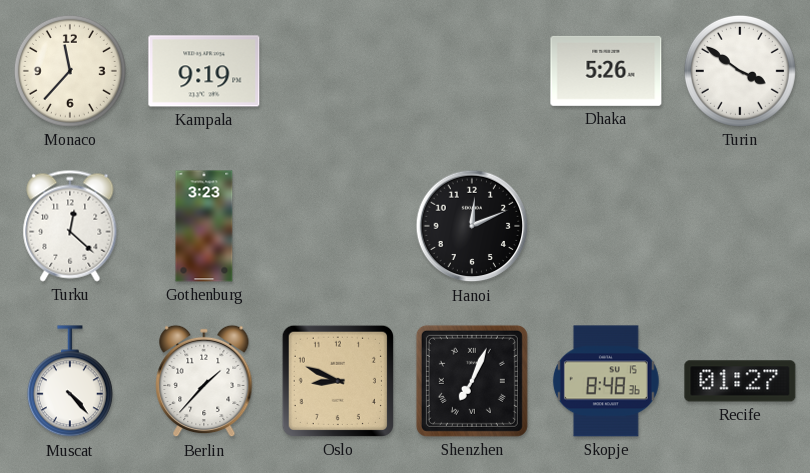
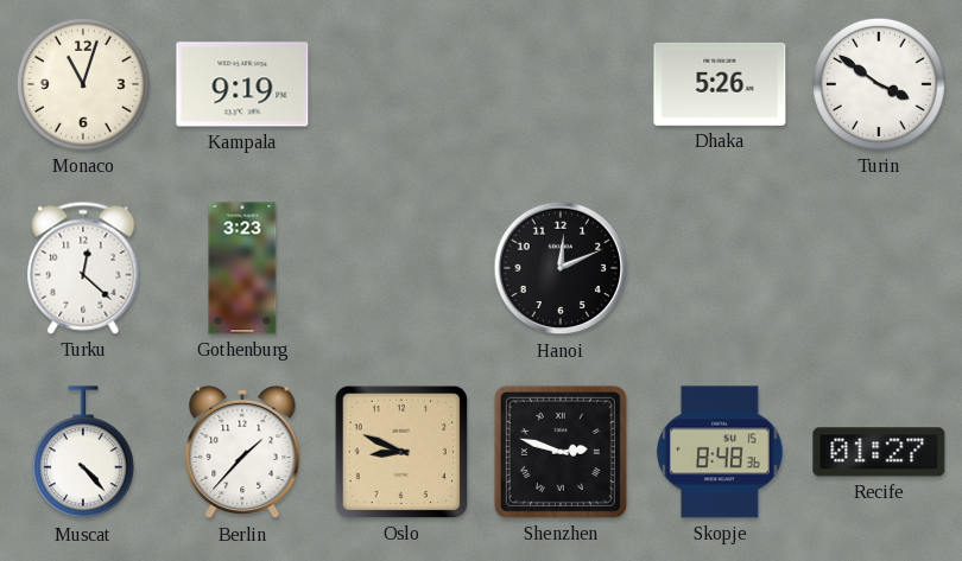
Monaco: 11:37 -> 11:03
Shenzhen: 7:04 -> 2:48
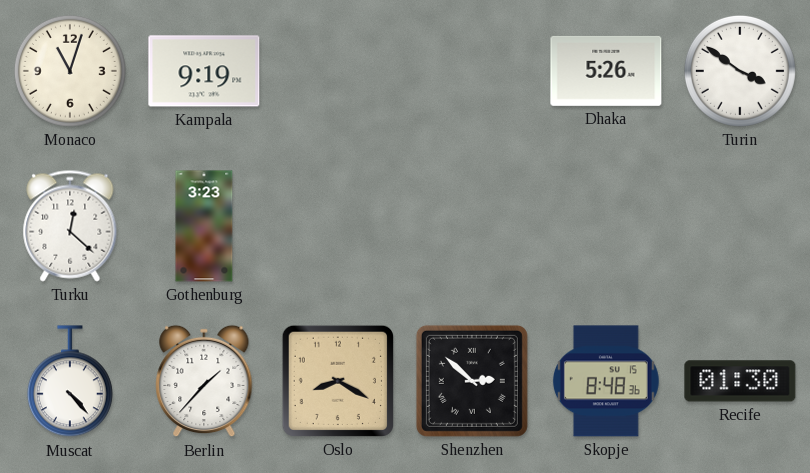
Hanoi: 12:11 -> none
Oslo: 8:49 -> 8:20
Shenzhen: 2:48 -> 2:52
Recife: 01:27 -> 01:30
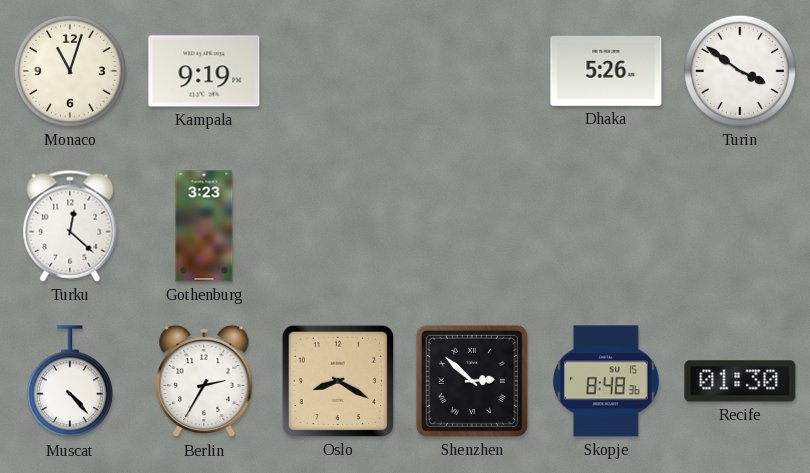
Berlin: 1:37 -> 2:35
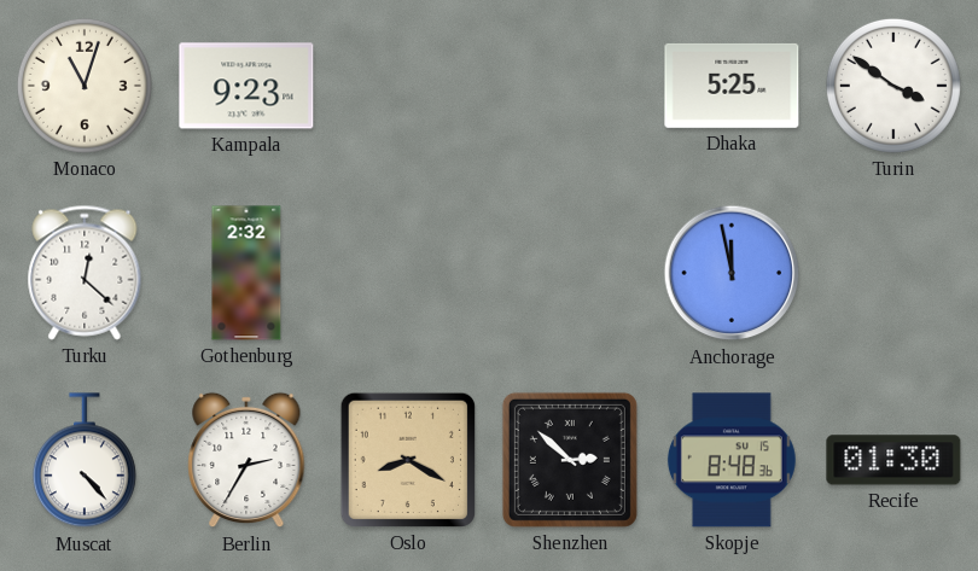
Kampala: 9:19 -> 9:23
Dhaka: 5:26 -> 5:25
Gothenburg: 3:23 -> 2:32
Anchorage: none -> 11:58
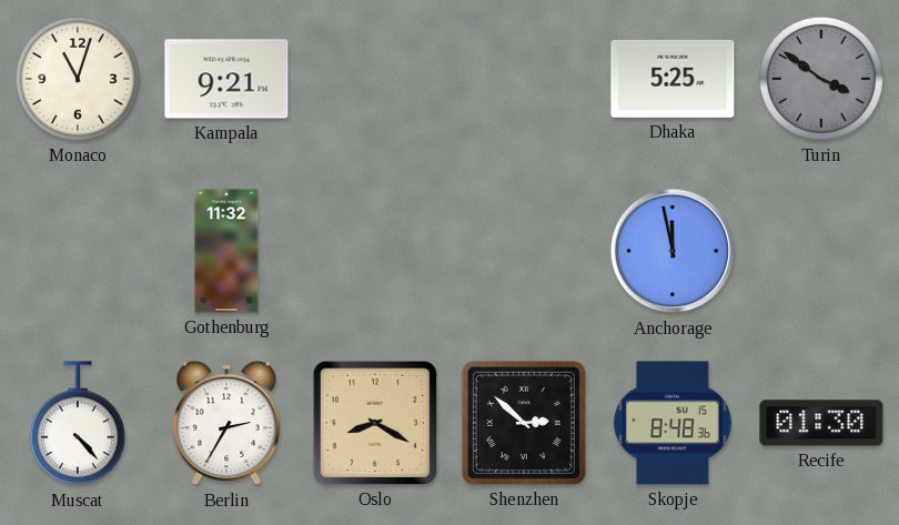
Kampala: 9:23 -> 9:21
Turin dial: white -> grey
Turku: 12:22 -> none
Gothenburg: 2:32 -> 11:32
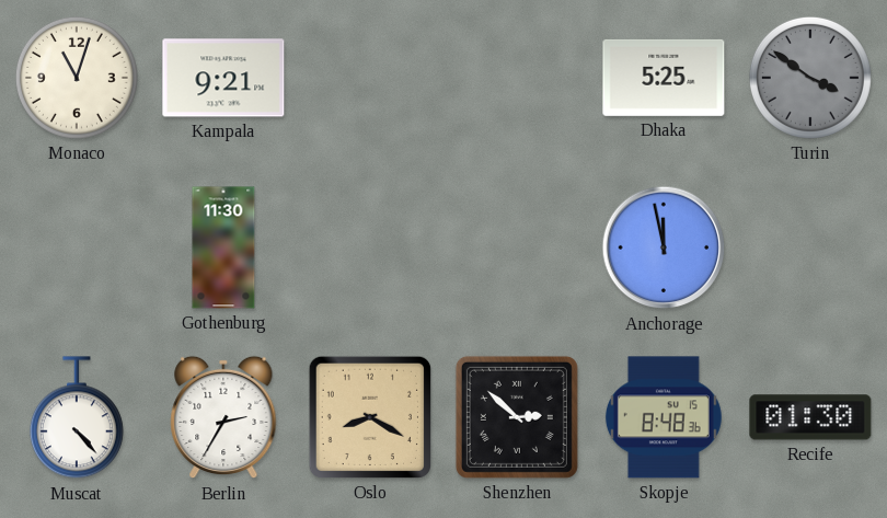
Gothenburg: 11:32 -> 11:30
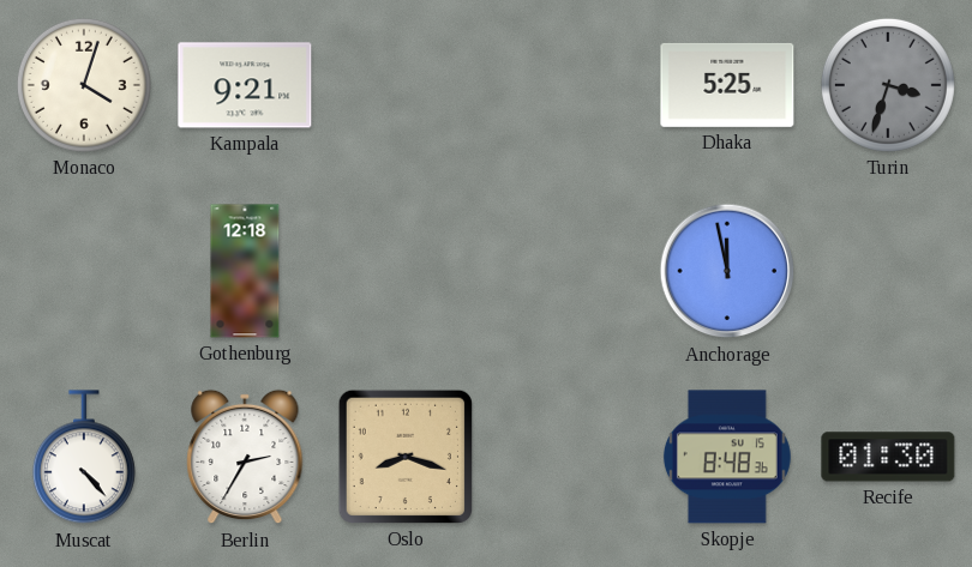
Monaco: 11:03 -> 4:03
Turin: 3:51 -> 3:33
Gothenburg: 11:30 -> 12:18
Oslo: 8:20 -> 8:18
Shenzhen: 2:52 -> none
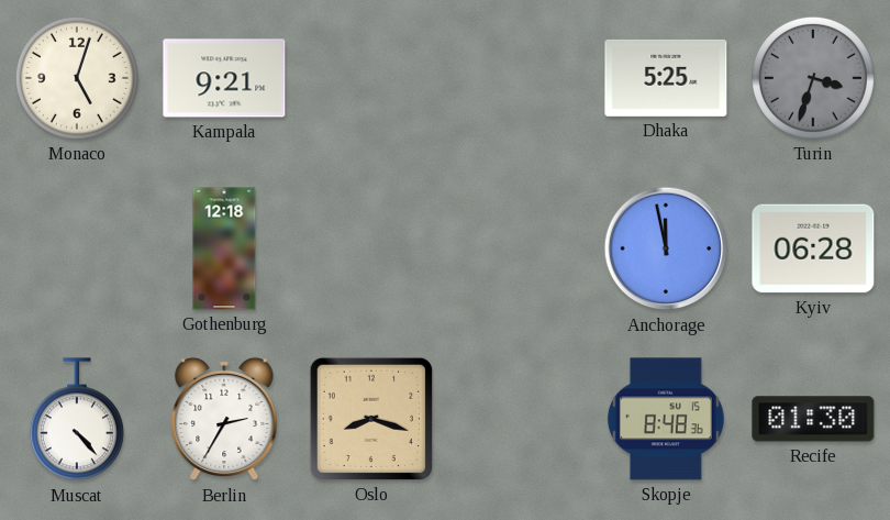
Monaco: 4:03 -> 5:03
Kyiv: none -> 06:28
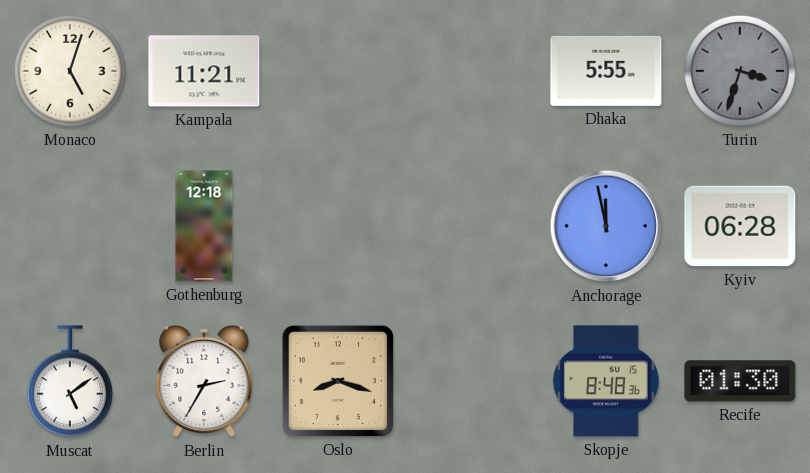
Kampala: 9:21 -> 11:21
Dhaka: 5:25 -> 5:55
Muscat: 4:23 -> 5:09
